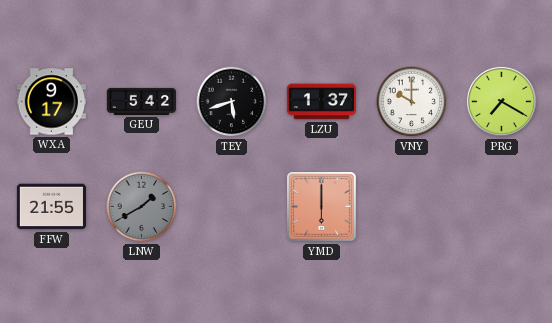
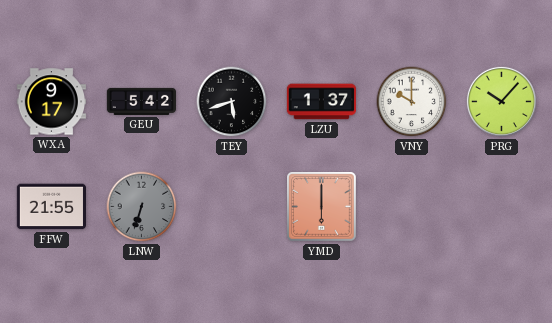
PRG: 7:20 -> 10:07
LNW: 1:40 -> 6:33
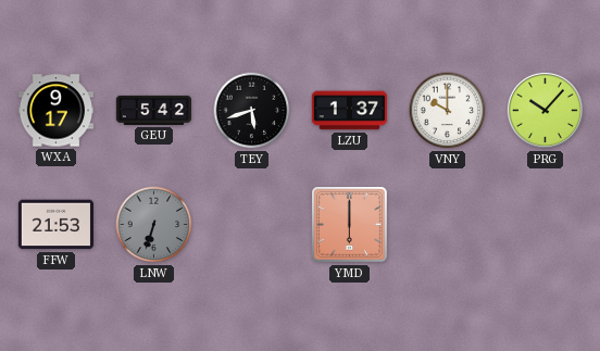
FFW: 21:55 -> 21:53
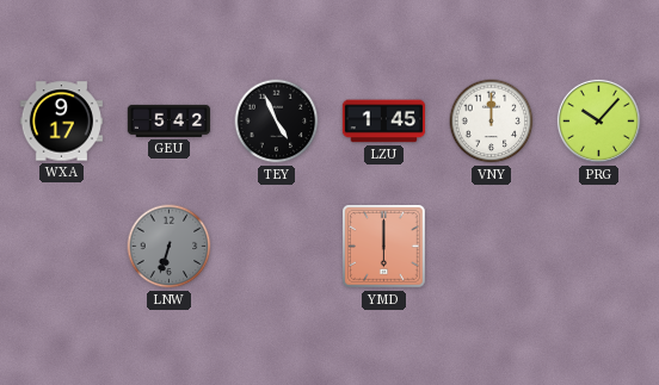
TEY: 5:42 -> 4:56
LZU: 1:37 -> 1:45
VNY: 10:00 -> 12:00
FFW: 21:53 -> none
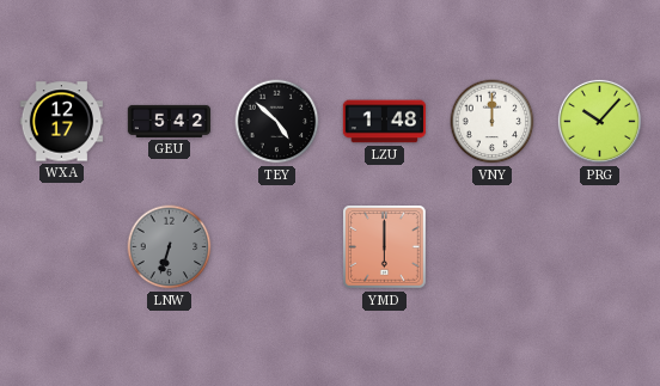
WXA: 9:17 -> 12:17
TEY: 4:56 -> 4:52
LZU: 1:45 -> 1:48
